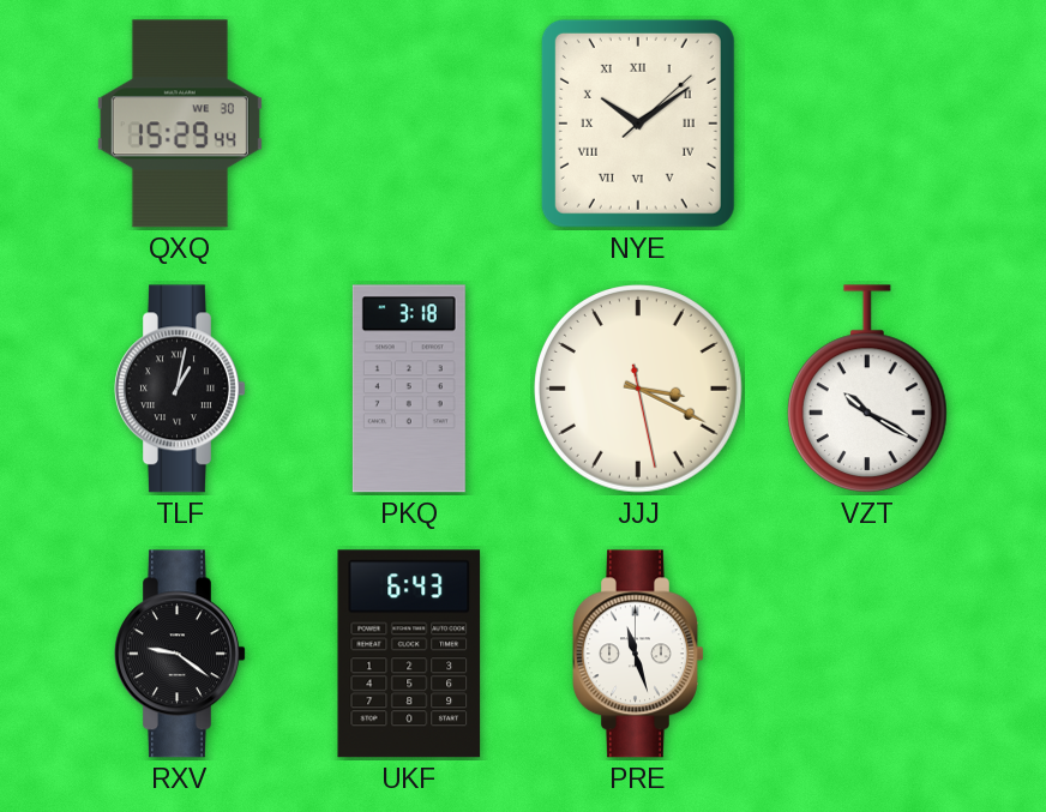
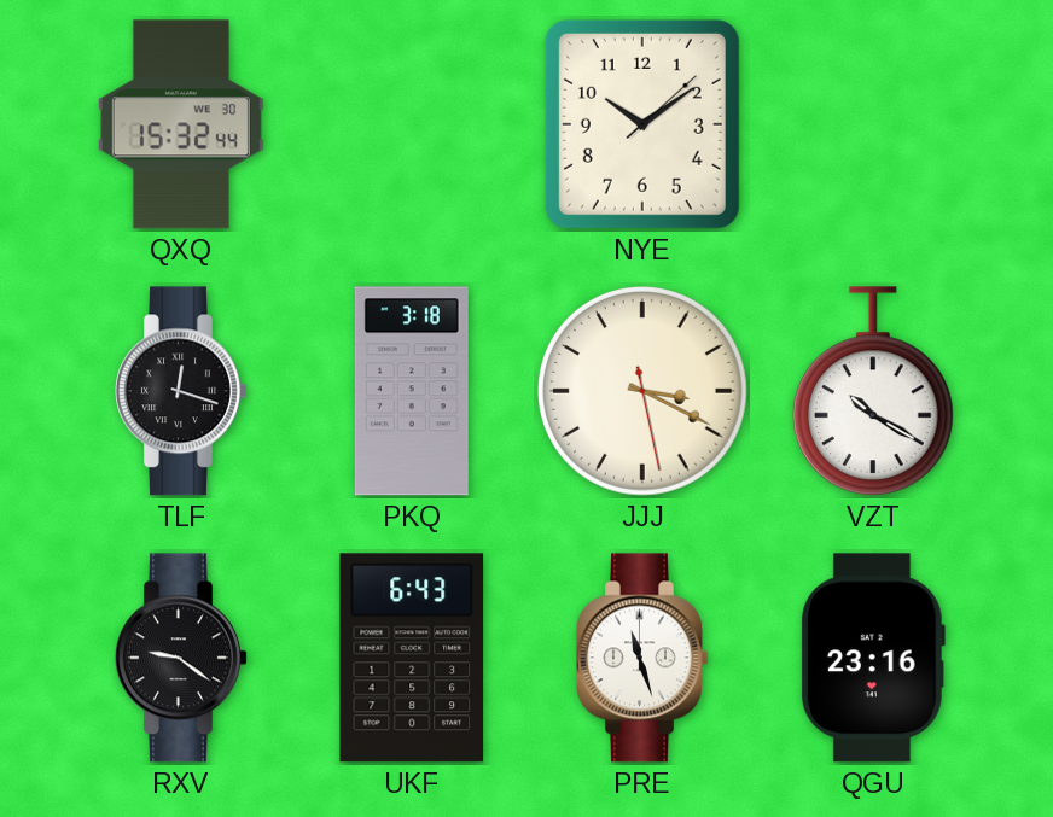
QXQ: 15:29 -> 15:32
NYE numerals: Roman -> Arabic
TLF: 1:02 -> 12:18
QGU: none -> 23:16
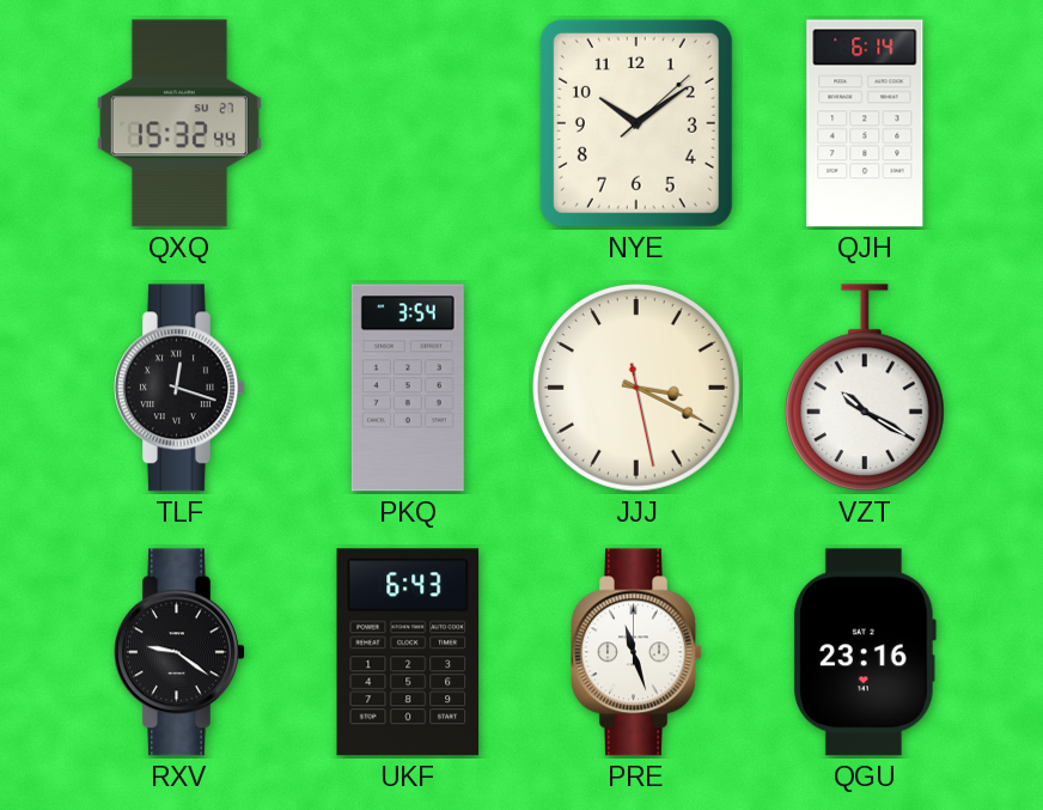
QXQ date: WE 30 -> SU 27
QJH: none -> 6:14
PKQ: 3:18 -> 3:54
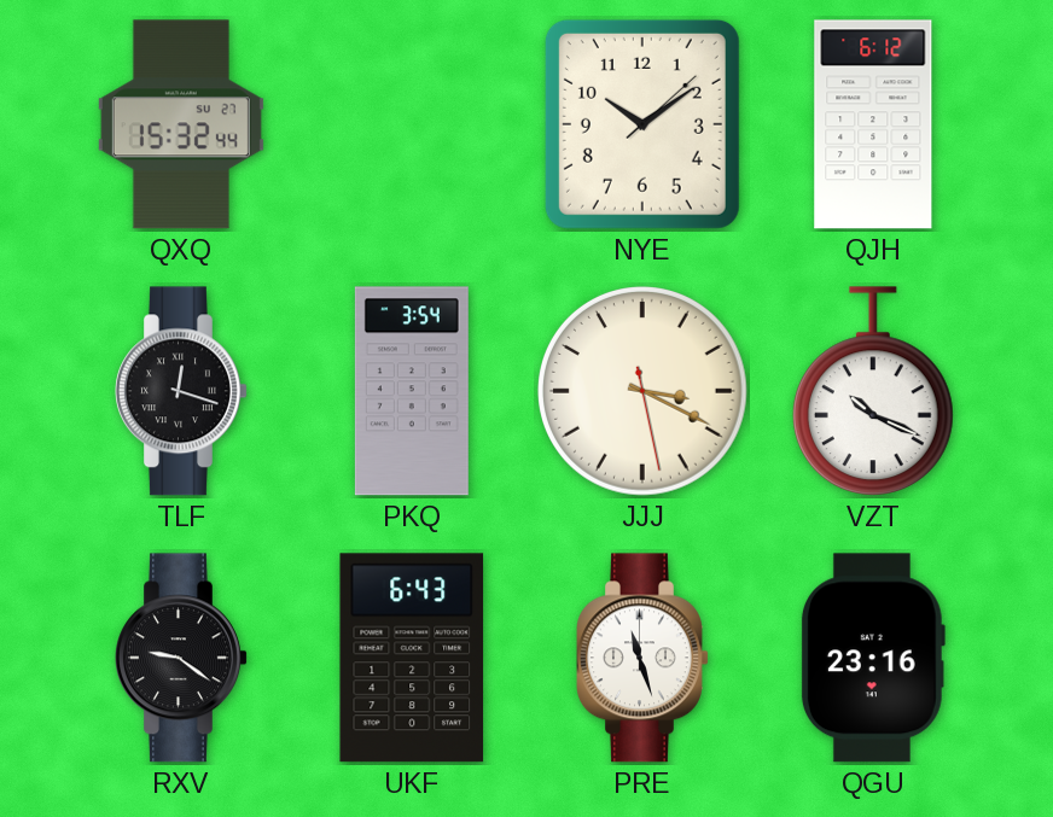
QJH: 6:14 -> 6:12
VZT: 10:20 -> 10:19
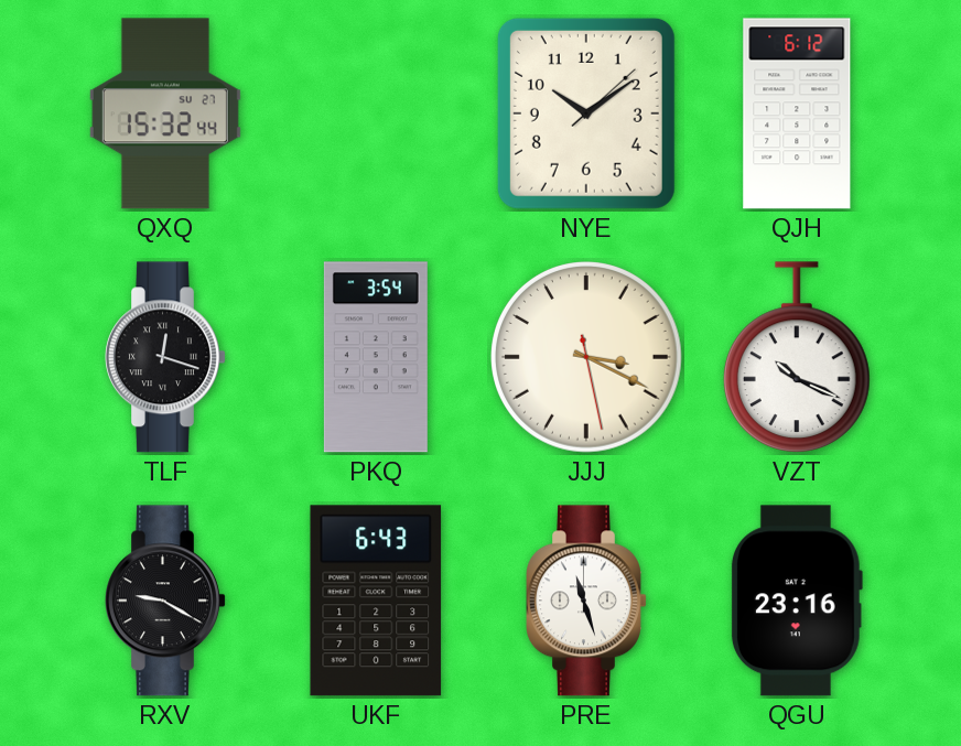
RXV: 9:21 -> 9:20
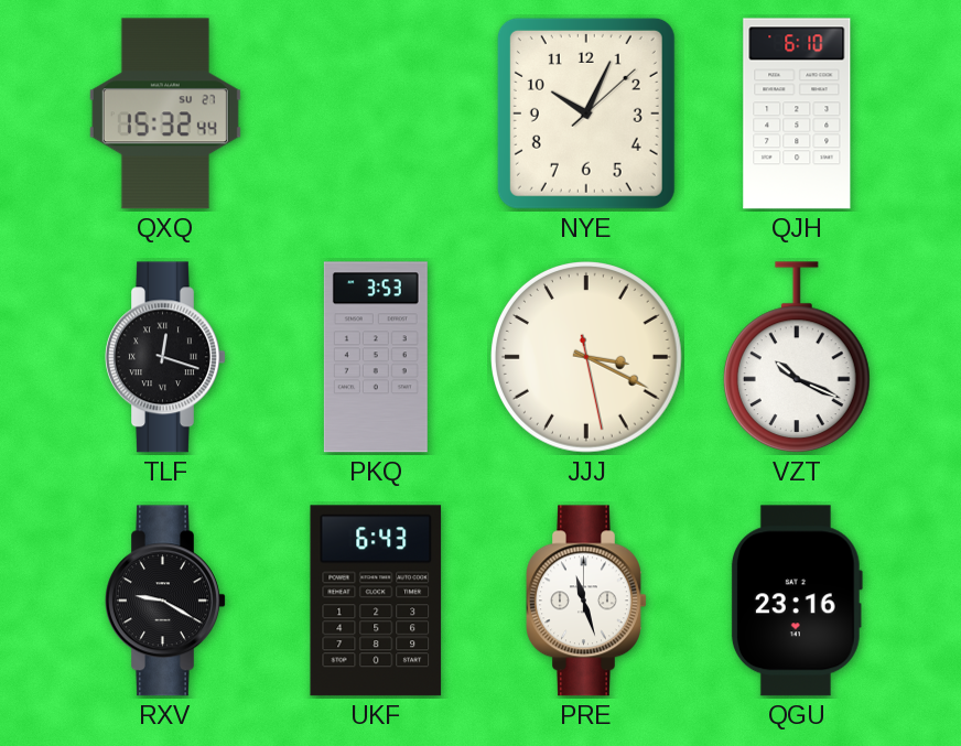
NYE: 10:09 -> 10:04
QJH: 6:12 -> 6:10
PKQ: 3:54 -> 3:53
